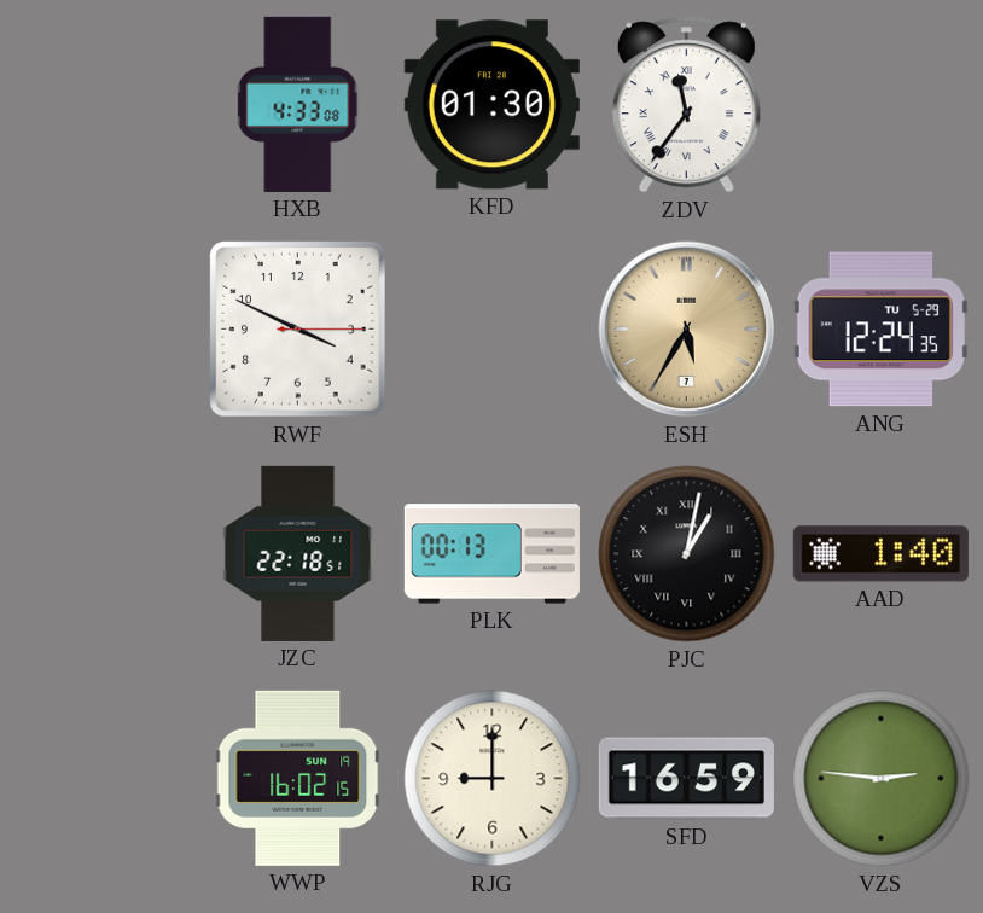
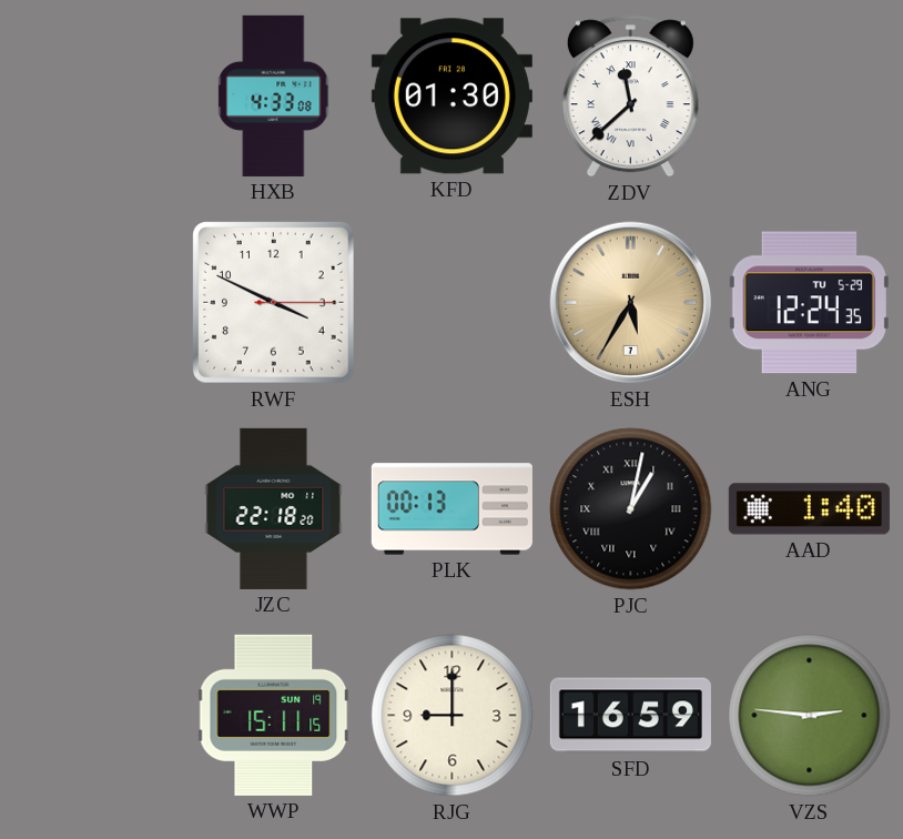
ZDV: 11:36 -> 11:38
JZC: 22:18:51 -> 22:18:20
WWP: 16:02 -> 15:11
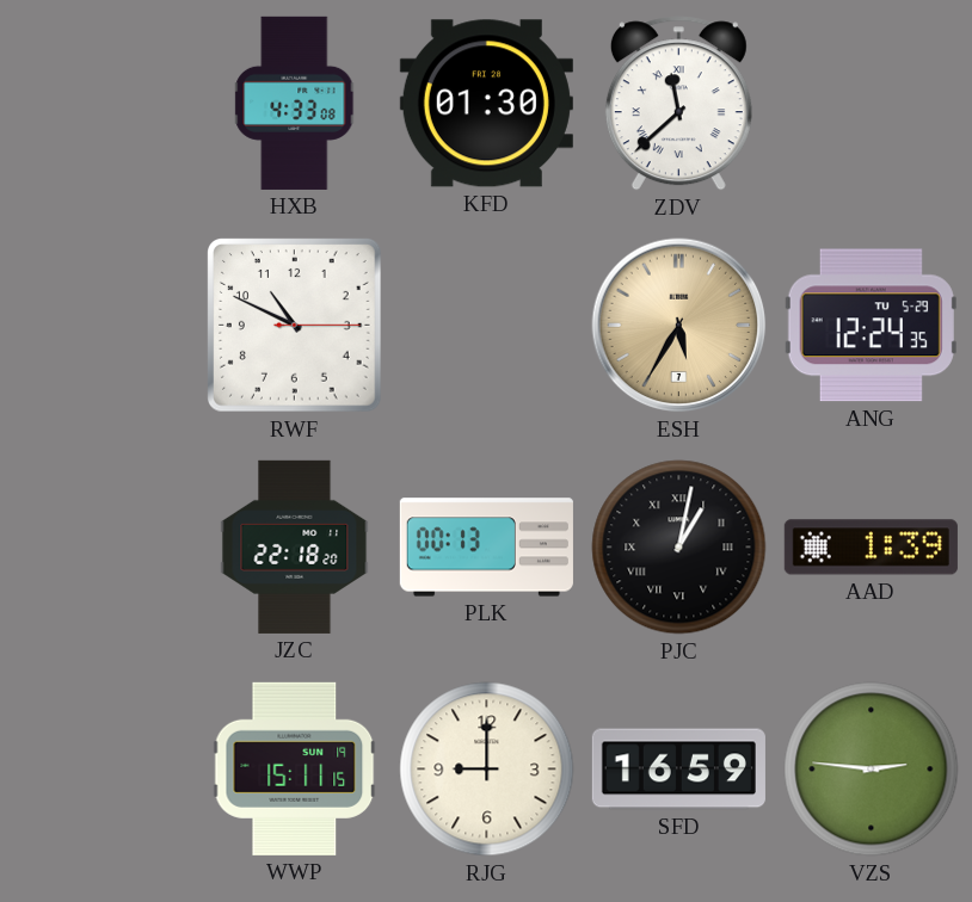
RWF: 3:49 -> 10:49
AAD: 1:40 -> 1:39
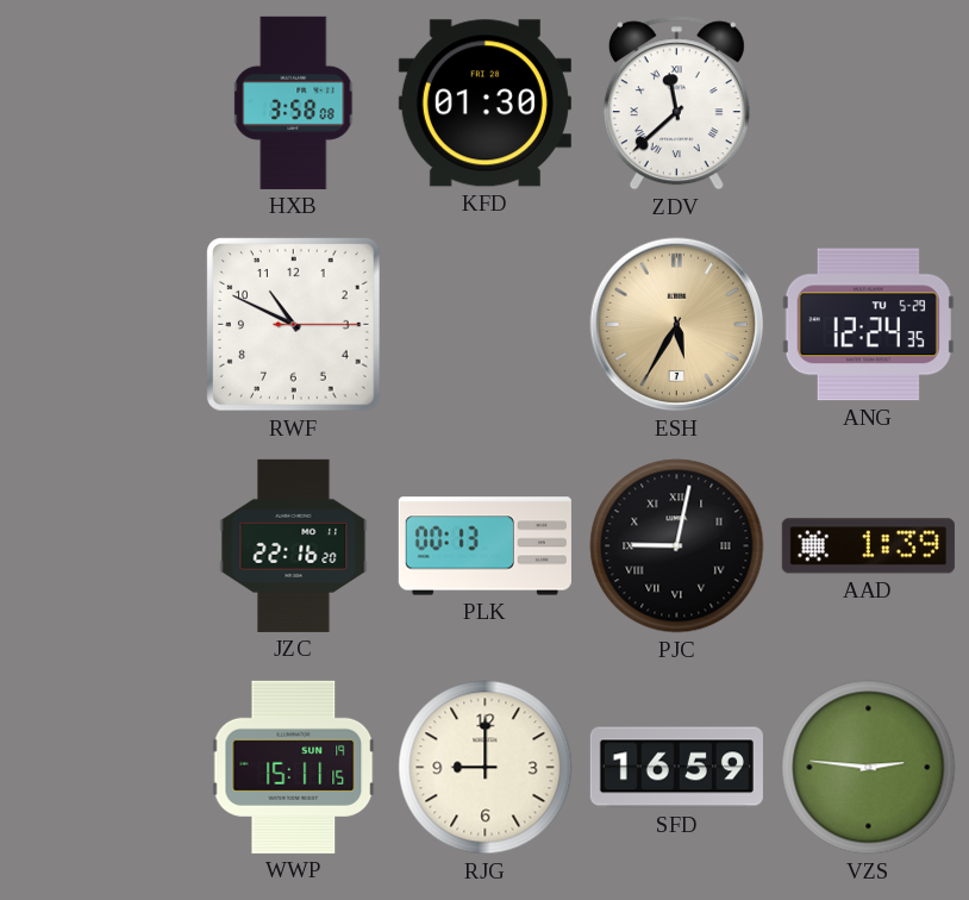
HXB: 4:33 -> 3:58
JZC: 22:18 -> 22:16
PJC: 1:02 -> 9:02
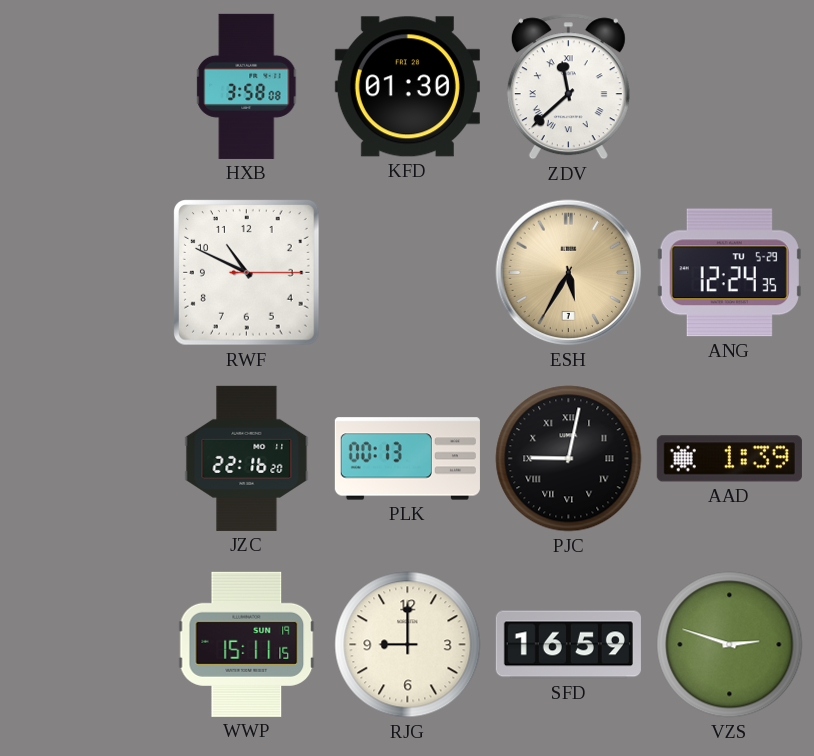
VZS: 2:46 -> 2:48
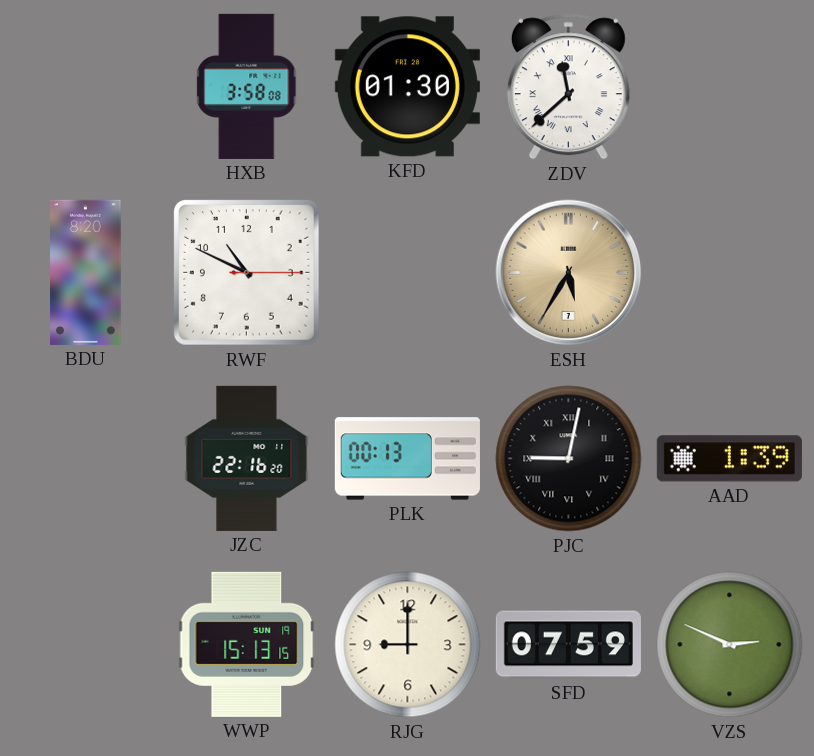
BDU: none -> 8:20
ANG: 12:24 -> none
WWP: 15:11 -> 15:13
SFD: 16:59 -> 07:59
VZS: 2:48 -> 2:49
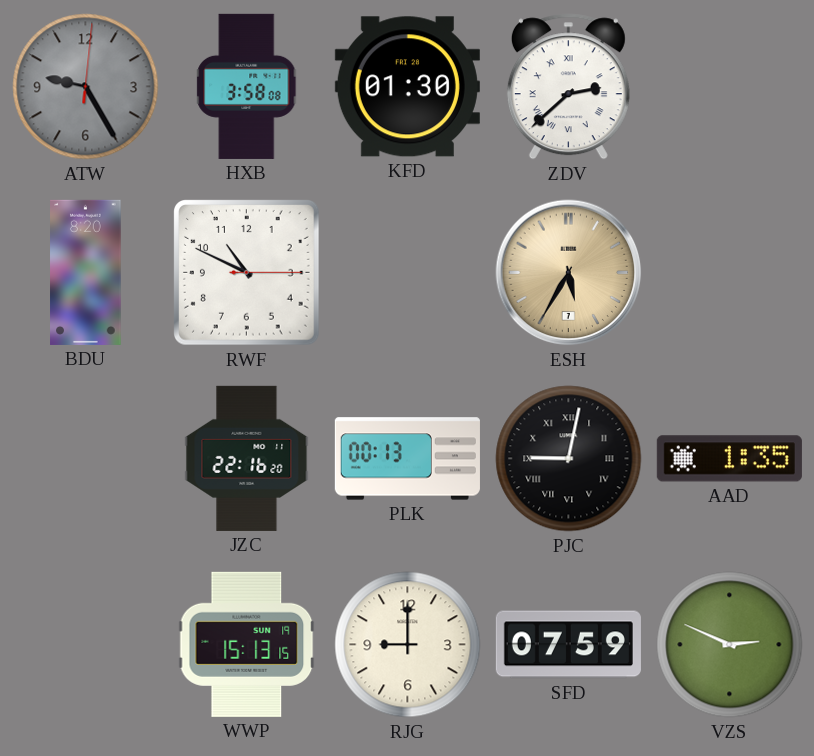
ATW: none -> 9:25
ZDV: 11:38 -> 2:38
AAD: 1:39 -> 1:35
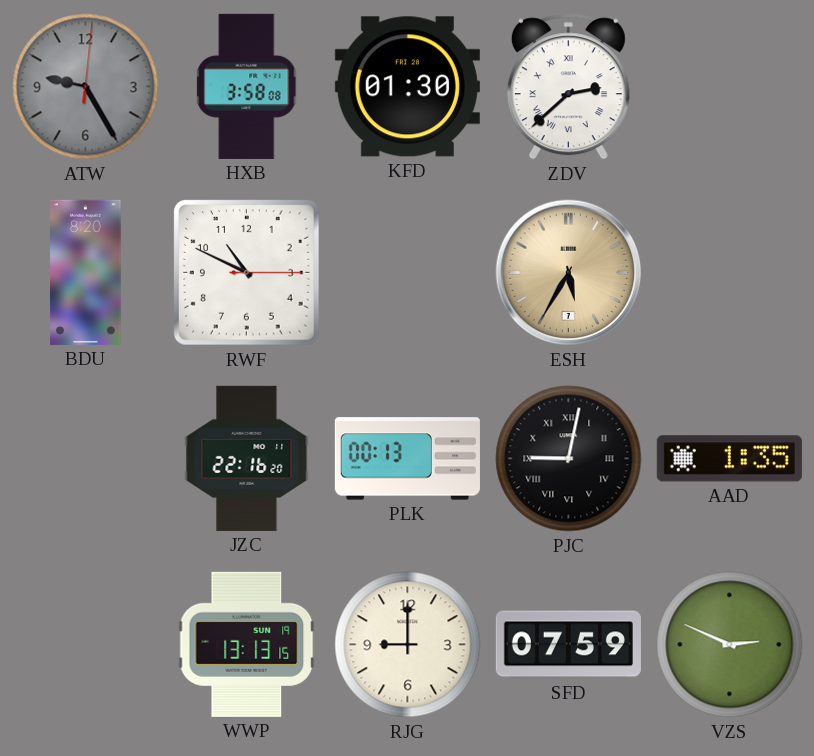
WWP: 15:13 -> 13:13
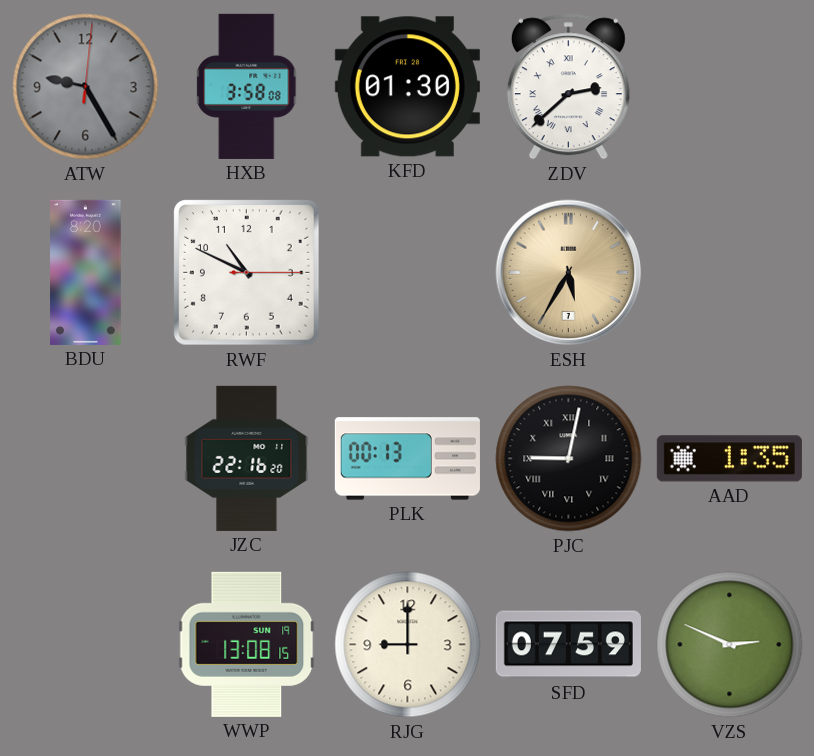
WWP: 13:13 -> 13:08
